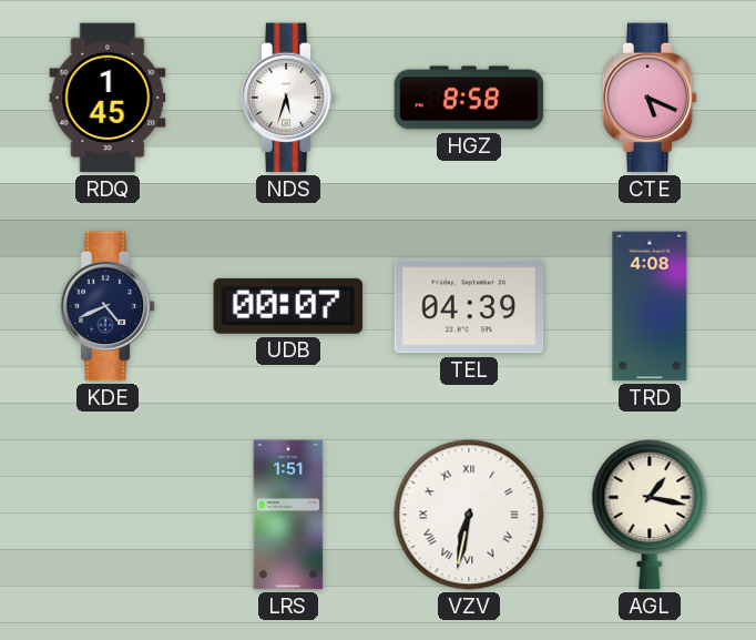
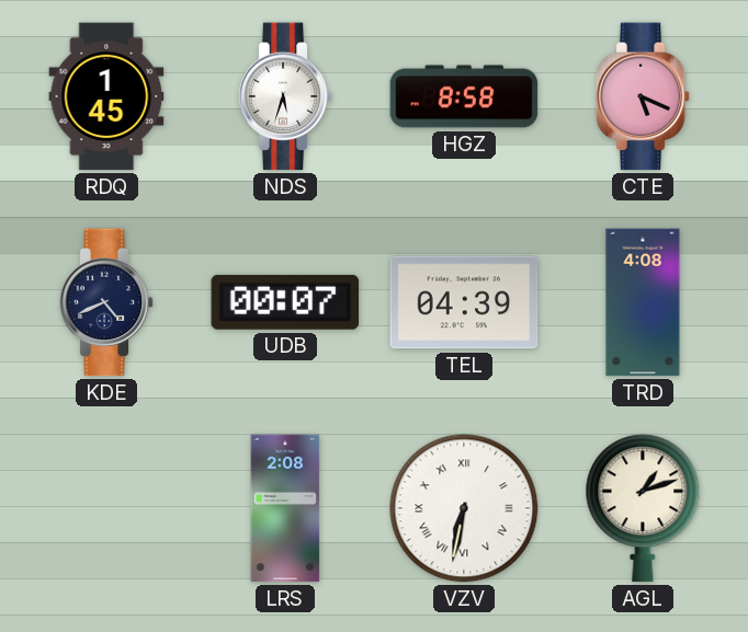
LRS: 1:51 -> 2:08
AGL: 1:17 -> 1:12
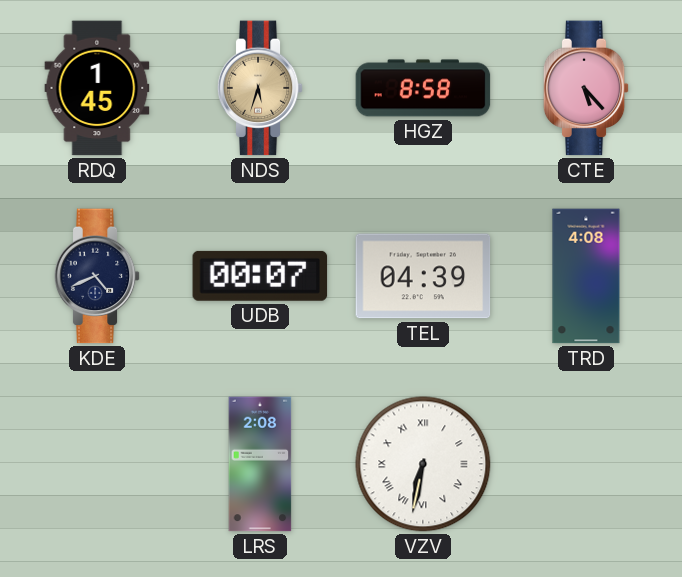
NDS dial: white -> champagne
CTE: 5:19 -> 5:23
AGL: 1:12 -> none
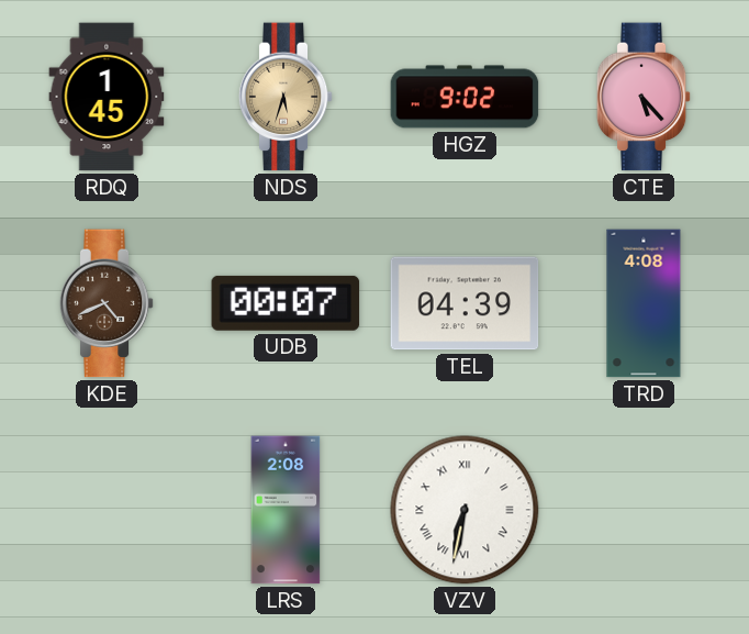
HGZ: 8:58 -> 9:02
KDE dial: navy -> brown
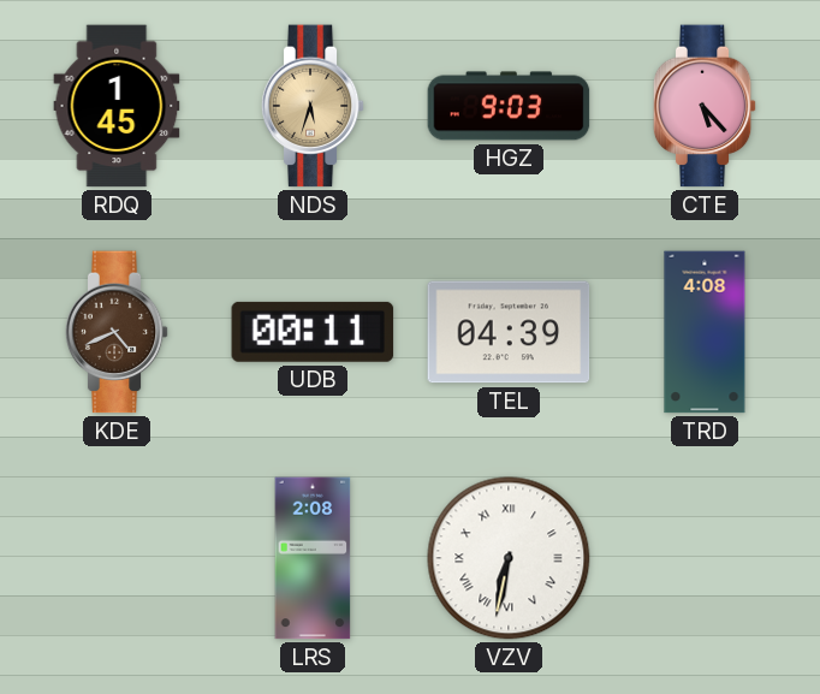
HGZ: 9:02 -> 9:03
UDB: 00:07 -> 00:11
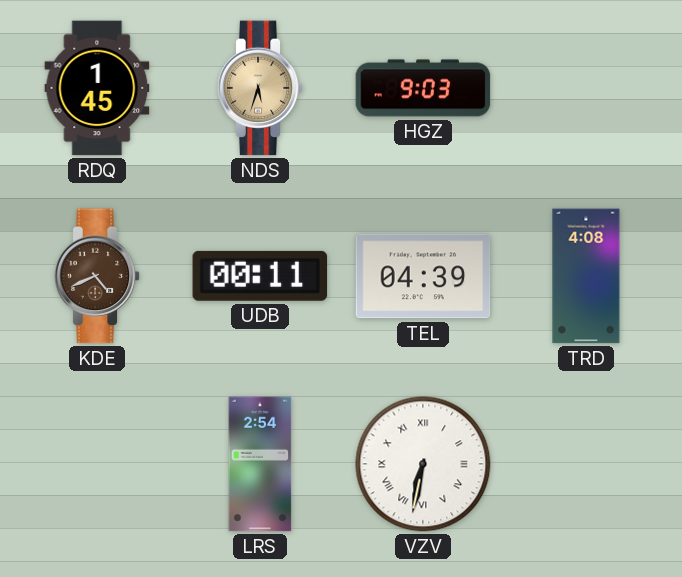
CTE: 5:23 -> none
LRS: 2:08 -> 2:54
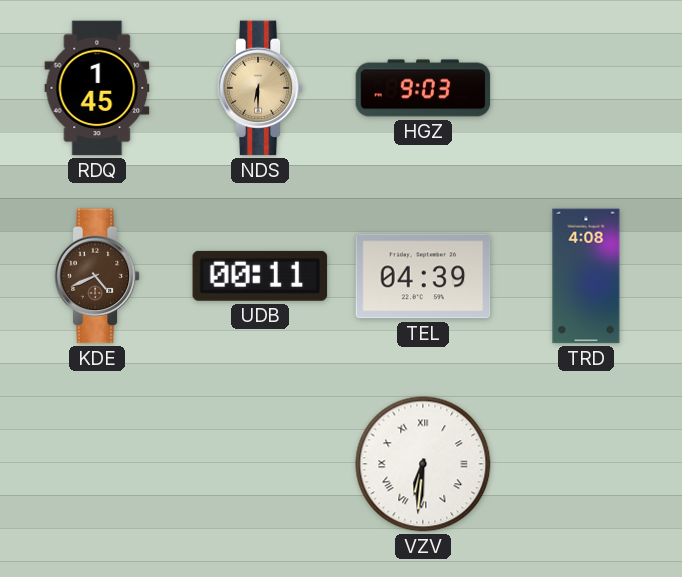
NDS: 5:33 -> 6:30
LRS: 2:54 -> none
VZV: 6:32 -> 6:31
